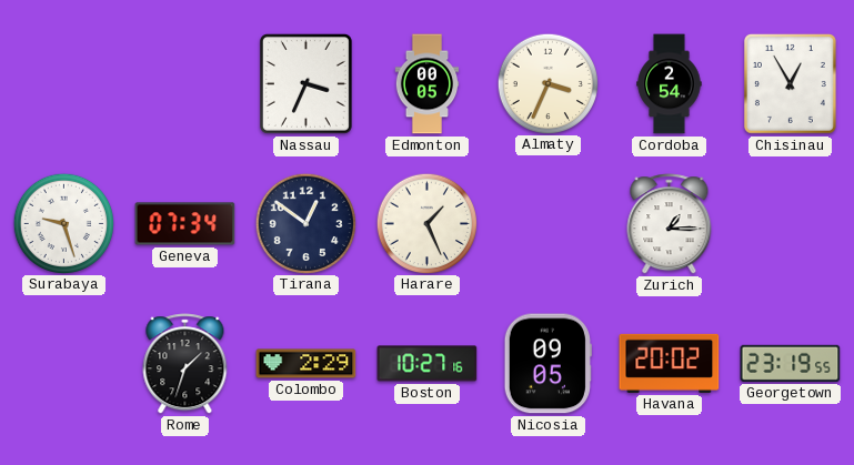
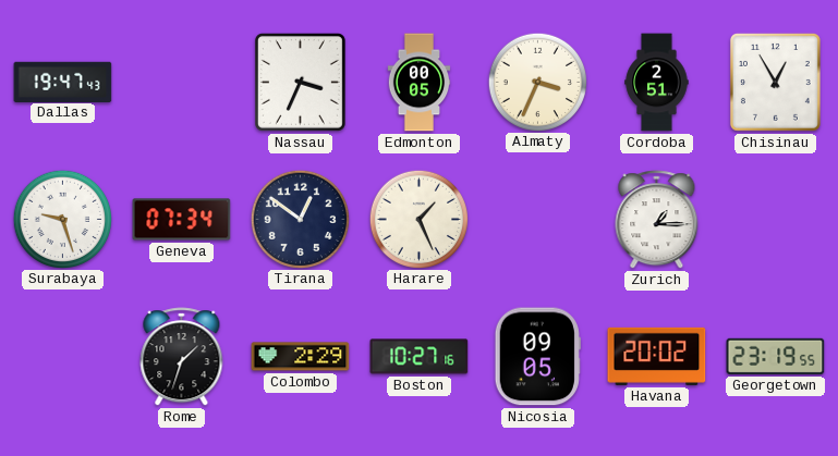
Dallas: none -> 19:47
Cordoba: 2:54 -> 2:51
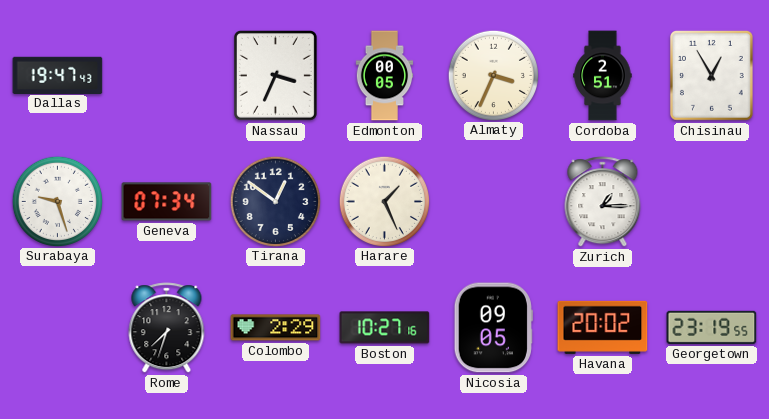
Rome: 1:33 -> 7:33
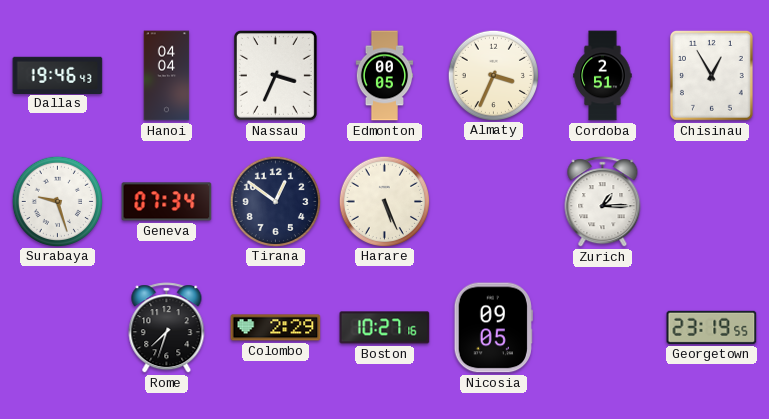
Dallas: 19:47 -> 19:46
Hanoi: none -> 04:04
Harare: 1:26 -> 5:26
Havana: 20:02 -> none
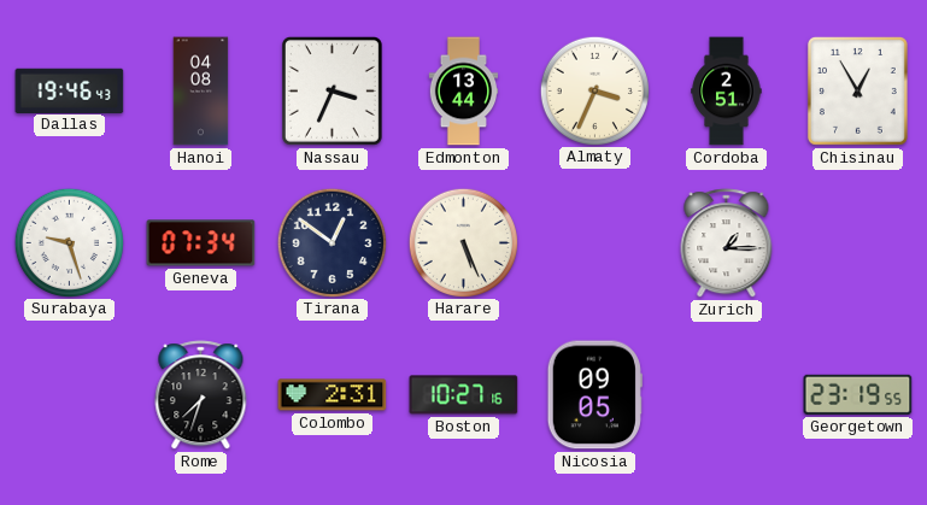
Hanoi: 04:04 -> 04:08
Edmonton: 00:05 -> 13:44
Colombo: 2:29 -> 2:31
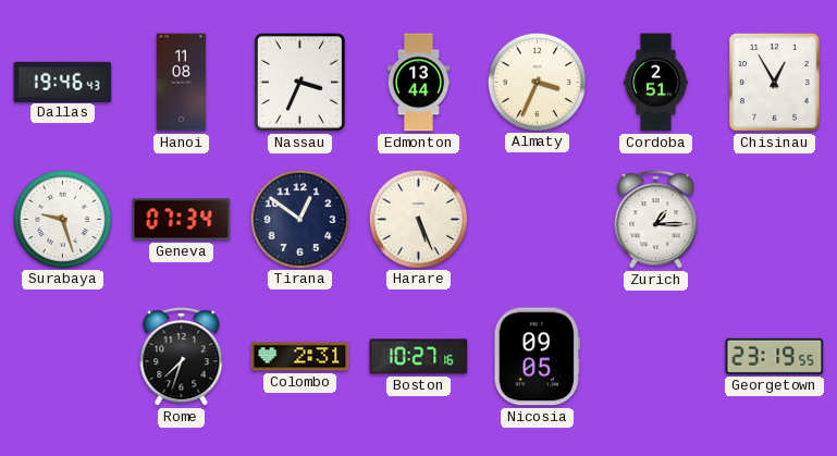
Hanoi: 04:08 -> 11:08
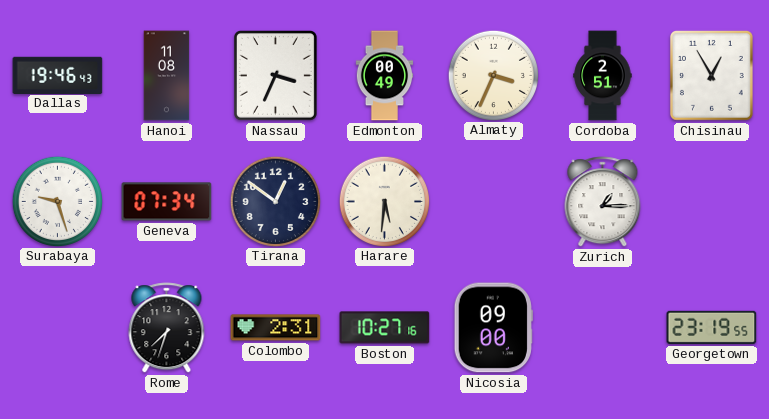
Edmonton: 13:44 -> 00:49
Harare: 5:26 -> 5:31
Nicosia: 09:05 -> 09:00
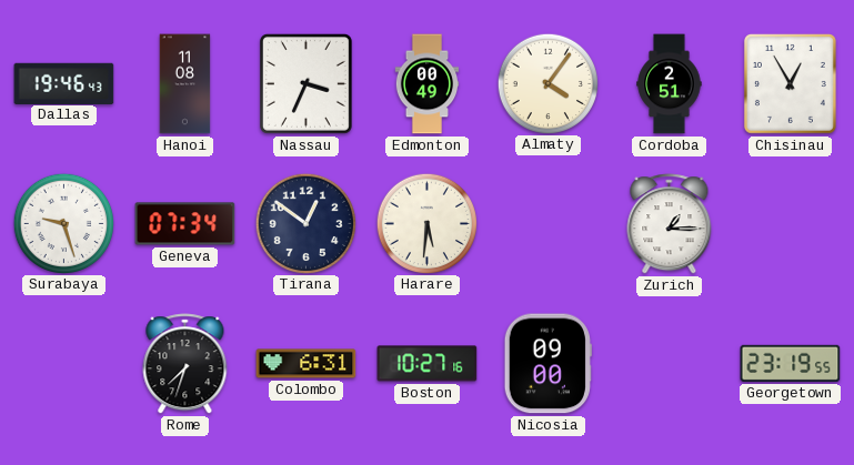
Almaty: 3:34 -> 4:06
Colombo: 2:31 -> 6:31
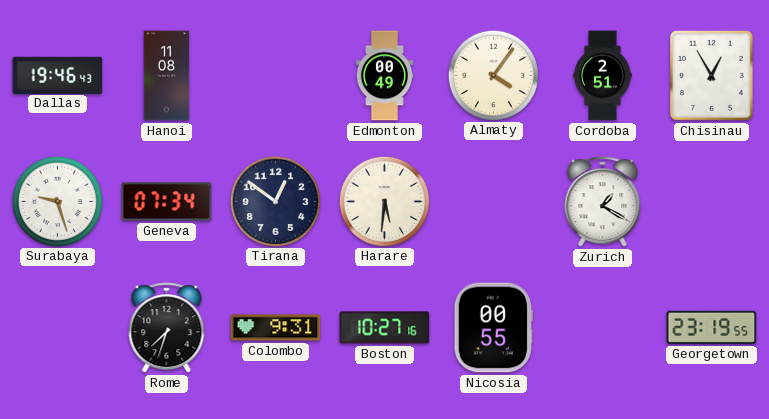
Nassau: 3:34 -> none
Zurich: 1:15 -> 1:20
Colombo: 6:31 -> 9:31
Nicosia: 09:00 -> 00:55
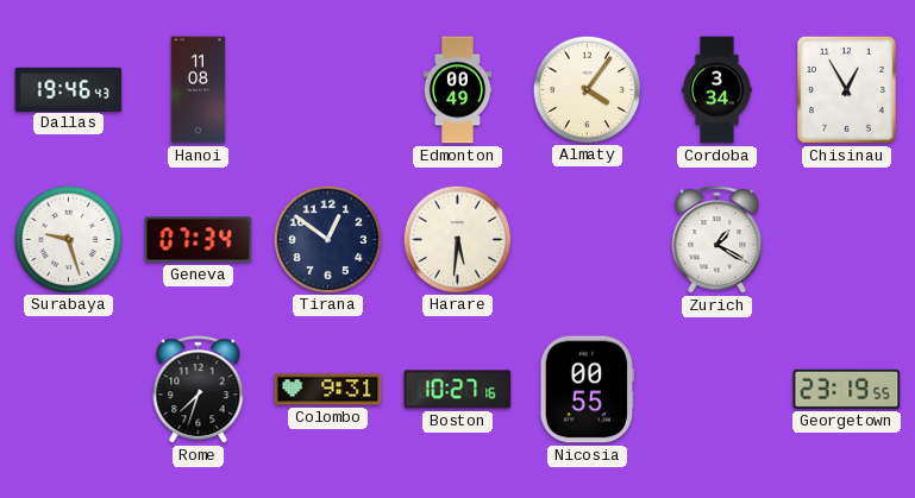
Cordoba: 2:51 -> 3:34
